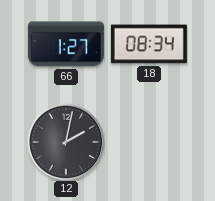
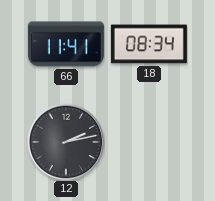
66: 1:27 -> 11:41
12: 2:02 -> 2:13
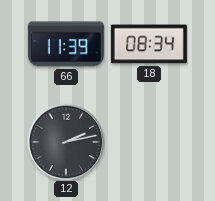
66: 11:41 -> 11:39
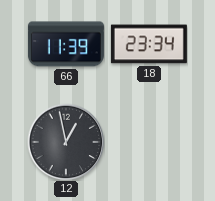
18: 08:34 -> 23:34
12: 2:13 -> 12:58
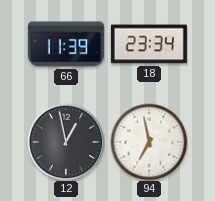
94: none -> 6:58
